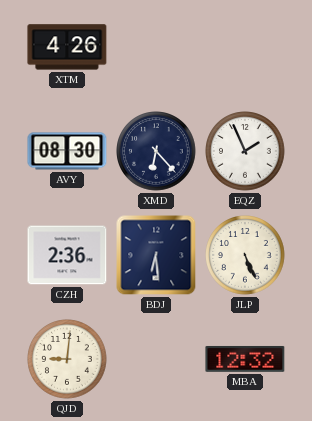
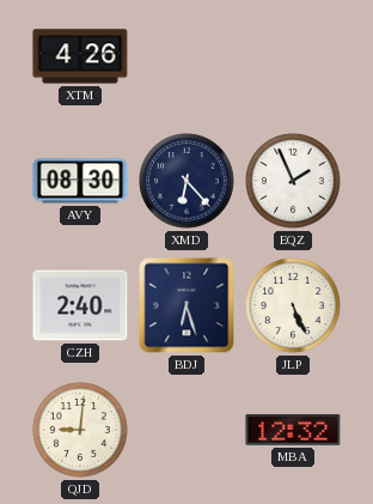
CZH: 2:36 -> 2:40
BDJ: 6:29 -> 6:27
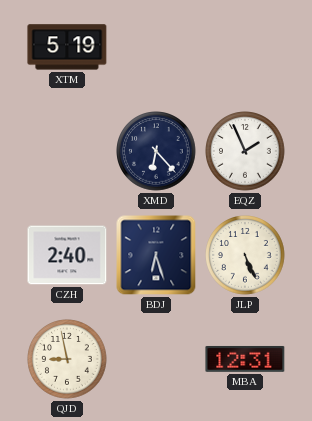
XTM: 4:26 -> 5:19
AVY: 08:30 -> none
QJD: 9:01 -> 8:58
MBA: 12:32 -> 12:31
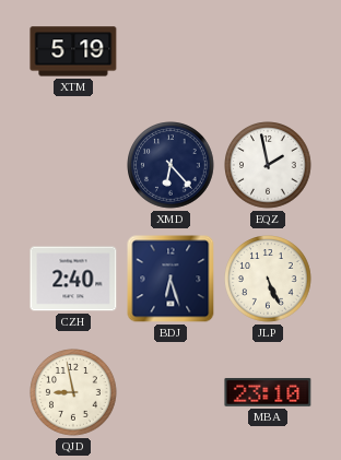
EQZ: 1:56 -> 1:58
MBA: 12:31 -> 23:10
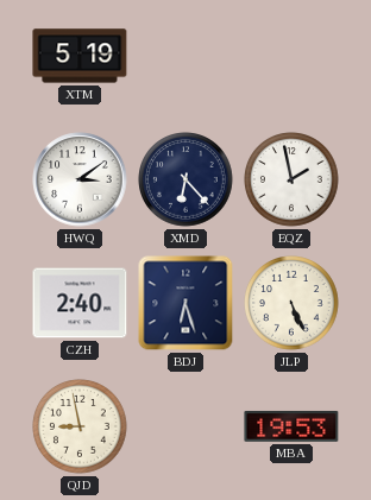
HWQ: none -> 3:09
MBA: 23:10 -> 19:53
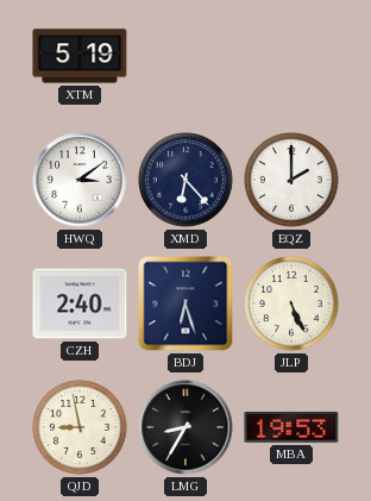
EQZ: 1:58 -> 2:00
LMG: none -> 8:35
